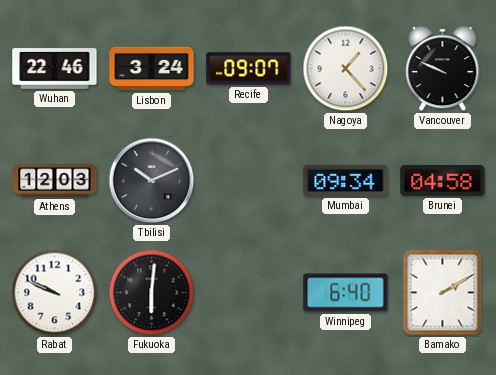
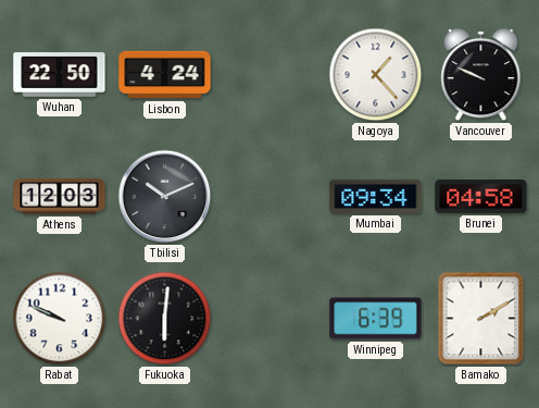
Wuhan: 22:46 -> 22:50
Lisbon: 3:24 -> 4:24
Recife: 09:07 -> none
Winnipeg: 6:40 -> 6:39
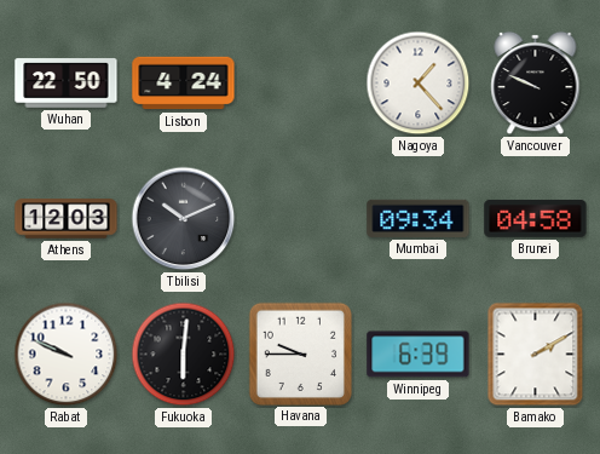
Havana: none -> 9:45
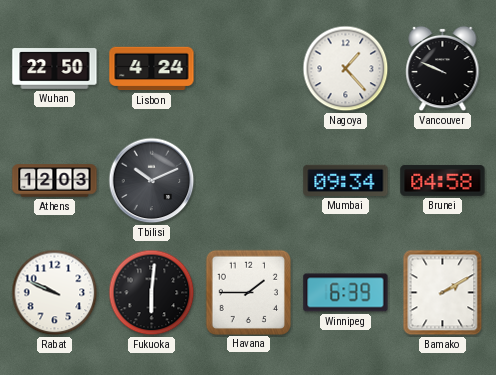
Havana: 9:45 -> 1:45
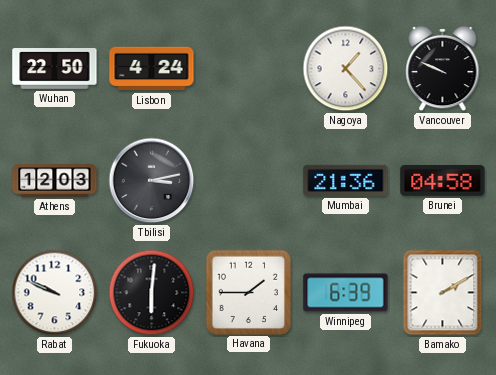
Tbilisi: 10:11 -> 3:13
Mumbai: 09:34 -> 21:36
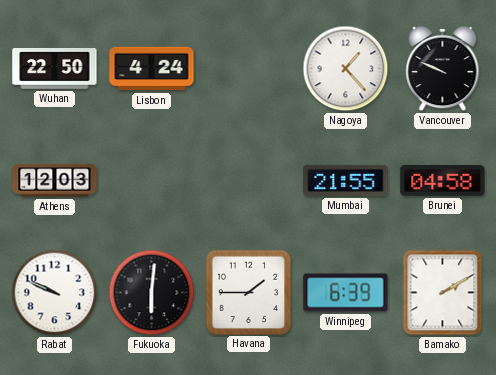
Tbilisi: 3:13 -> none
Mumbai: 21:36 -> 21:55
